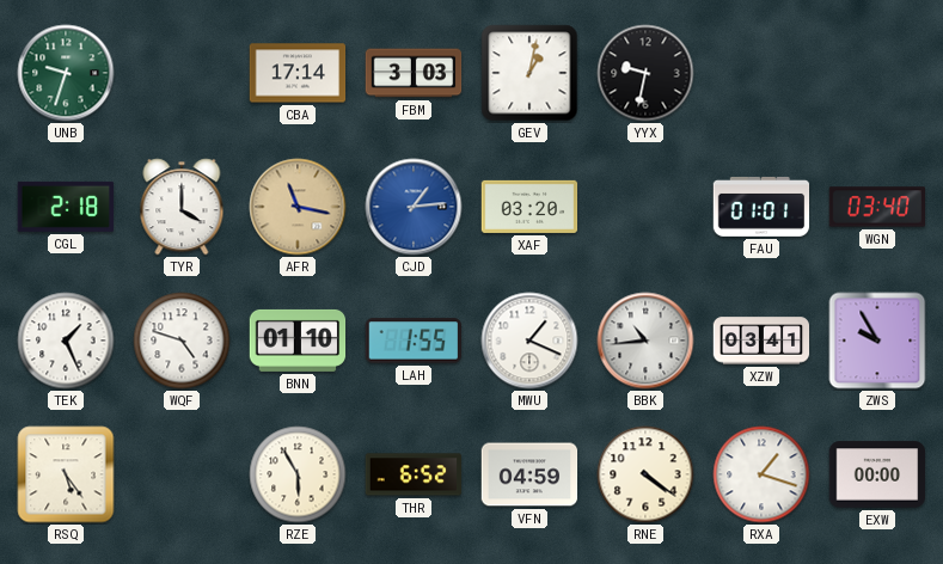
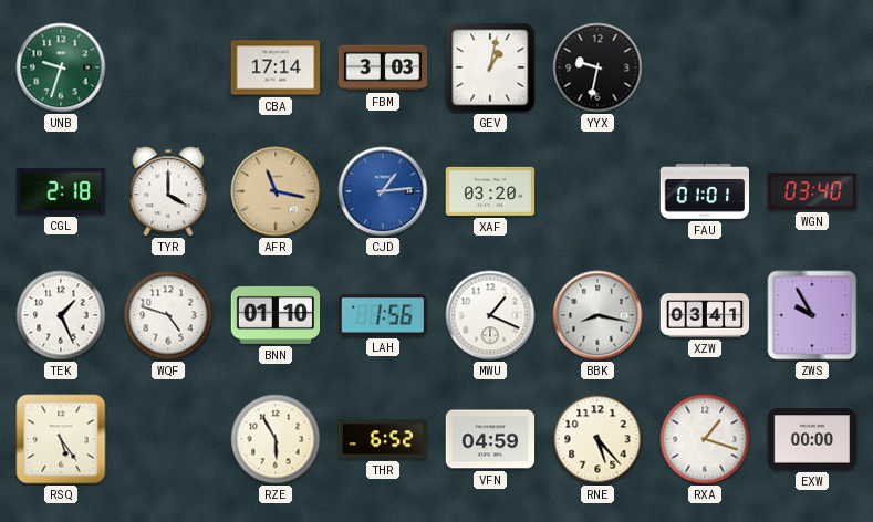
LAH: 1:55 -> 1:56
BBK: 10:44 -> 8:17
RNE: 4:21 -> 5:23
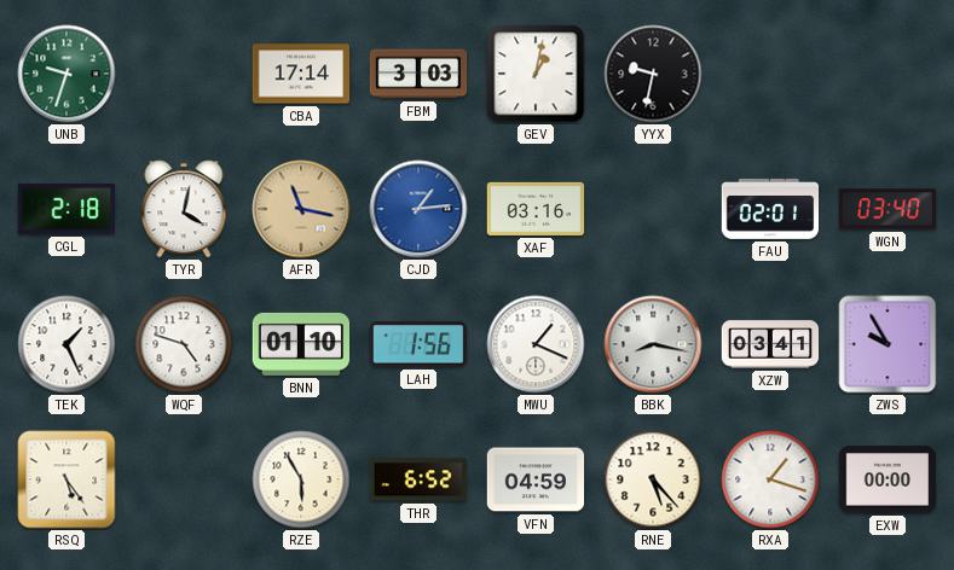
TYR: 4:00 -> 4:02
XAF: 03:20 -> 03:16
FAU: 01:01 -> 02:01
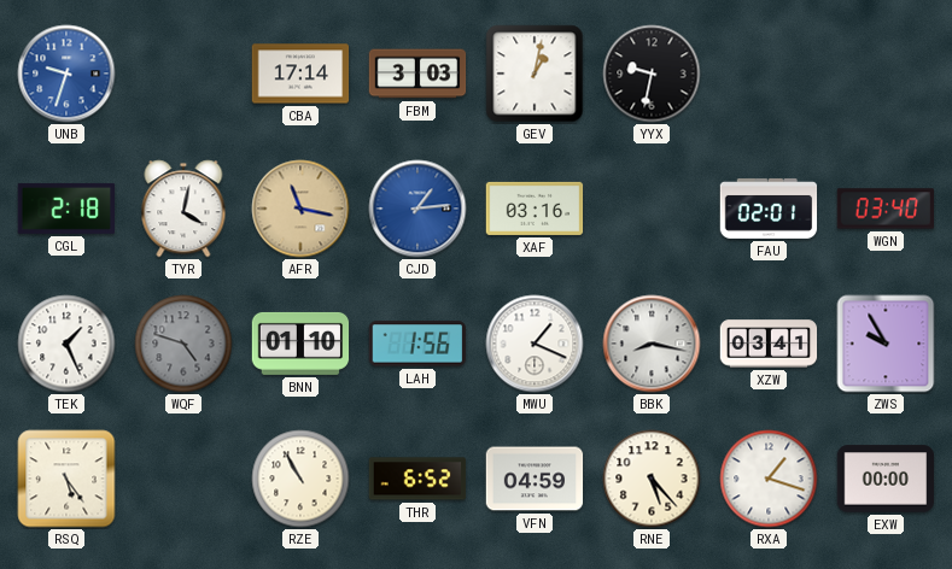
UNB dial: green -> blue
WQF dial: white -> grey
RZE: 5:55 -> 10:55
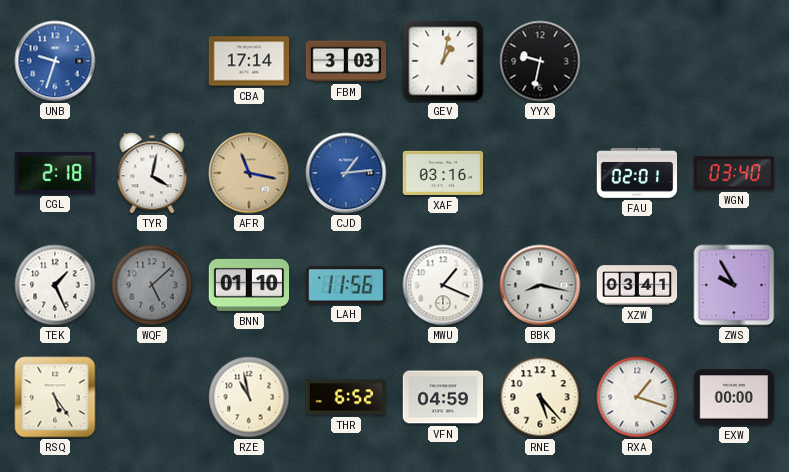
WQF: 4:48 -> 5:08
LAH: 1:56 -> 11:56
RZE: 10:55 -> 10:58
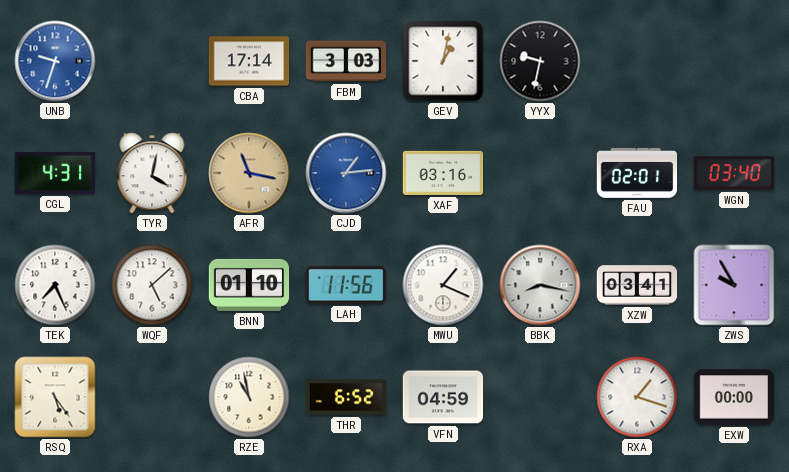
CGL: 2:18 -> 4:31
TEK: 1:26 -> 7:26
WQF dial: grey -> white
RNE: 5:23 -> none
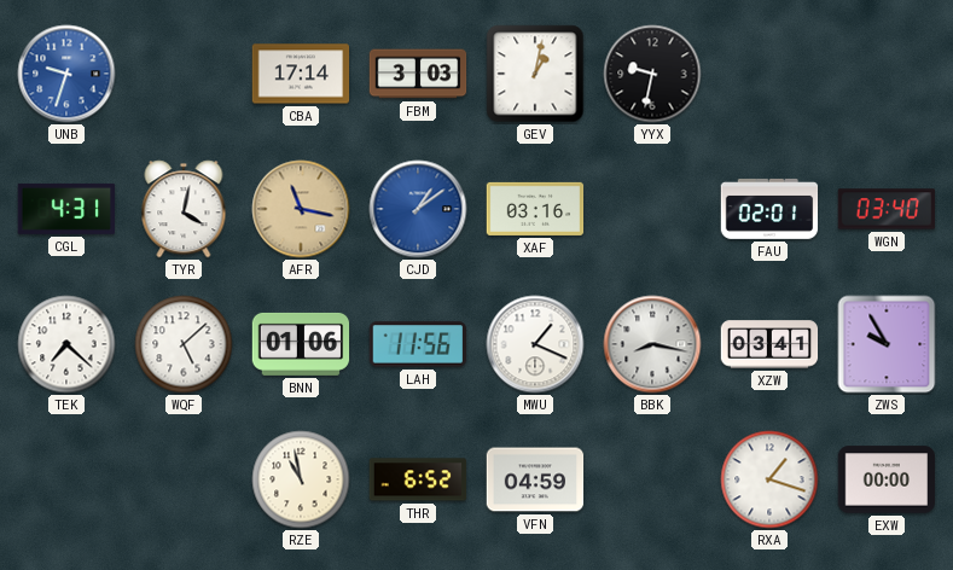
CJD: 1:14 -> 1:09
TEK: 7:26 -> 7:22
BNN: 01:10 -> 01:06
RSQ: 5:24 -> none
